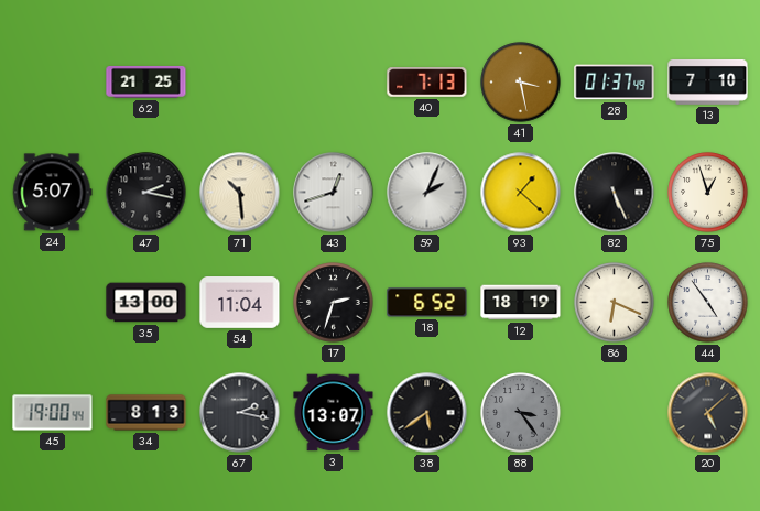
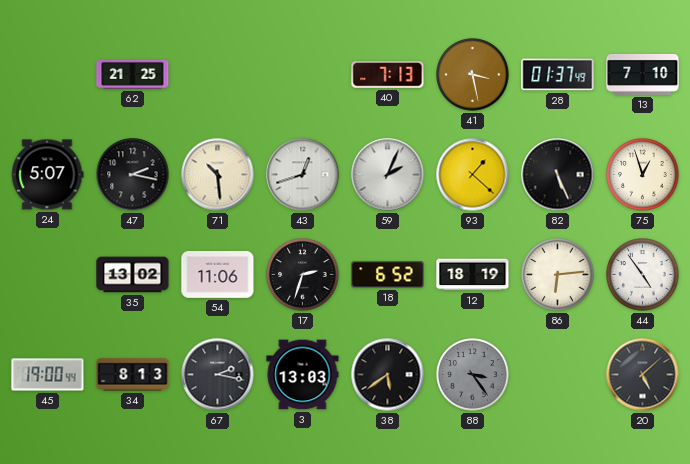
35: 13:00 -> 13:02
54: 11:04 -> 11:06
86: 6:19 -> 6:14
3: 13:07 -> 13:03
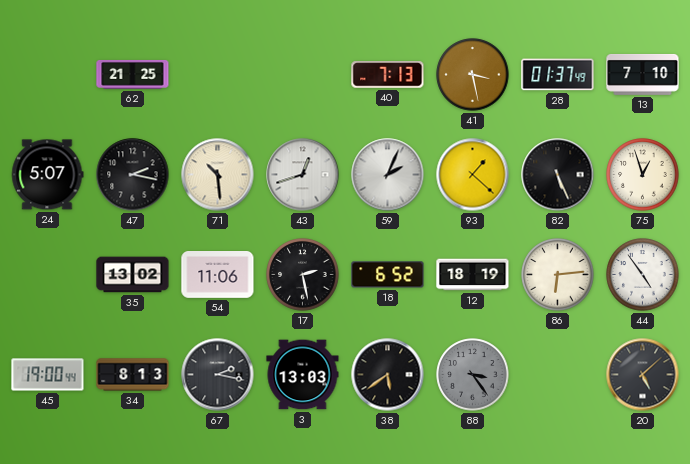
17: 2:33 -> 2:28
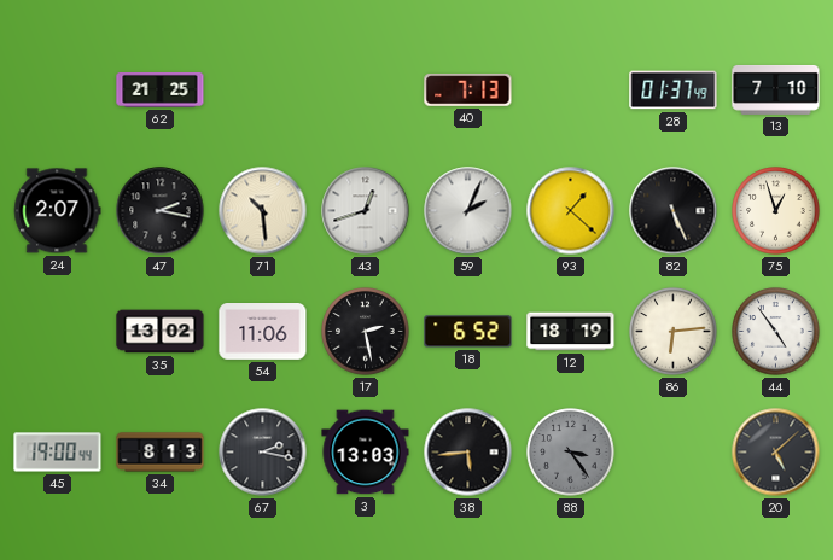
41: 3:28 -> none
24: 5:07 -> 2:07
38: 5:39 -> 5:44
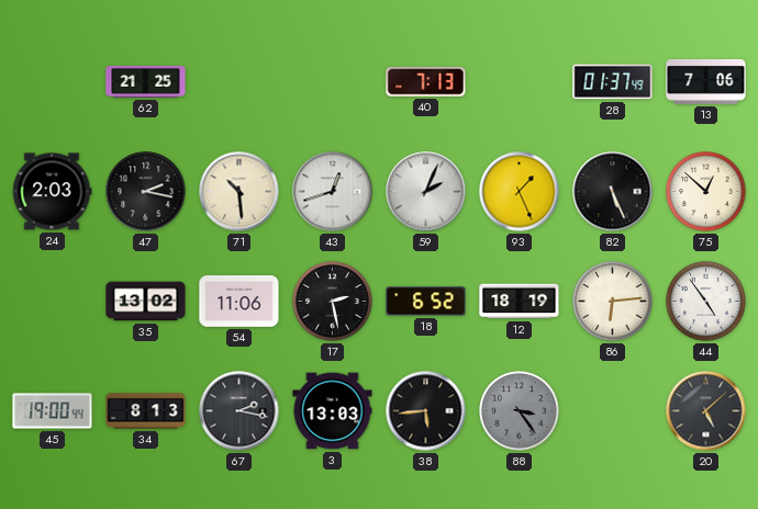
13: 7:10 -> 7:06
24: 2:07 -> 2:03
93: 1:22 -> 1:26
75: 12:57 -> 12:52
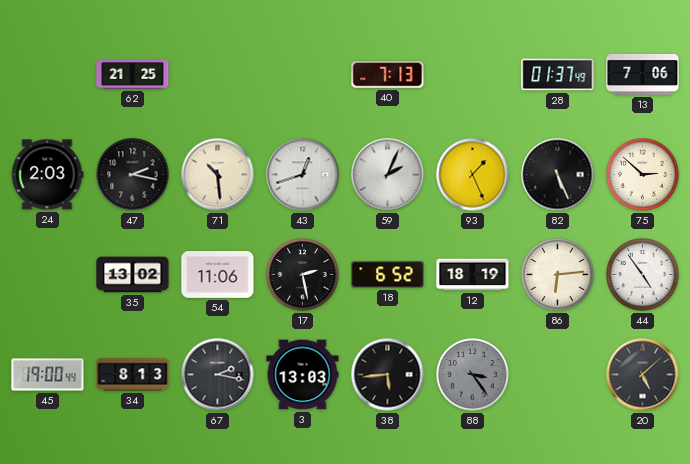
75: 12:52 -> 2:52
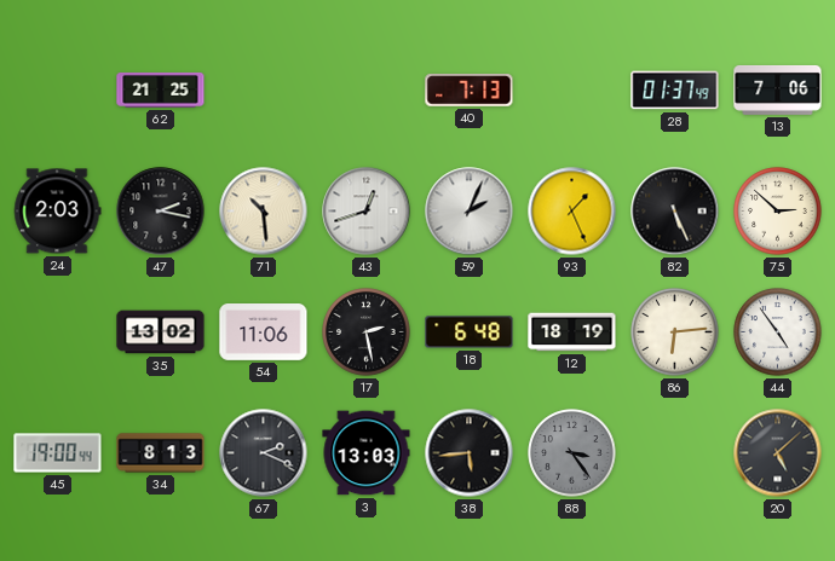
18: 6:52 -> 6:48
67: 2:17 -> 2:19
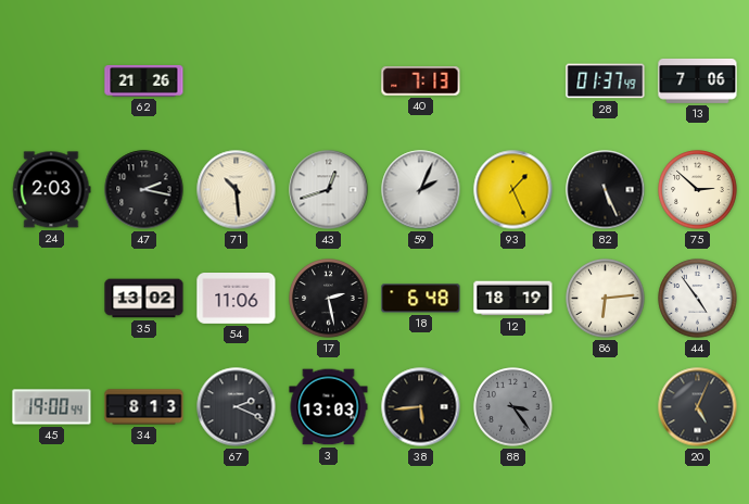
62: 21:25 -> 21:26
20: 5:08 -> 5:04
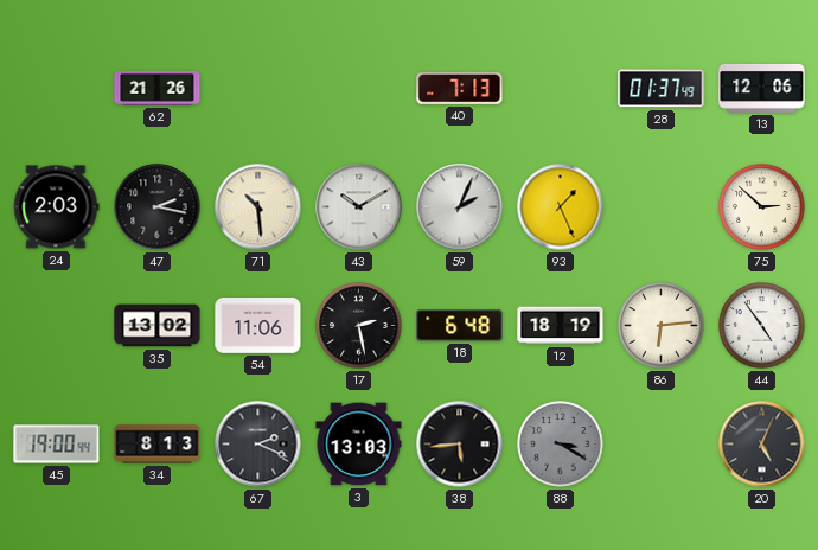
13: 7:06 -> 12:06
43: 12:42 -> 10:10
82: 5:26 -> none
88: 3:24 -> 3:20
